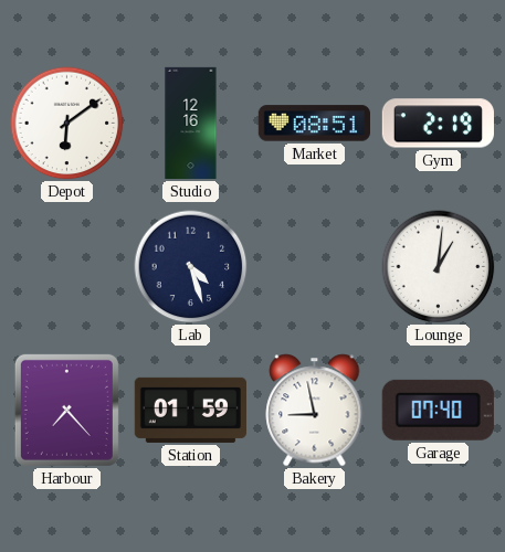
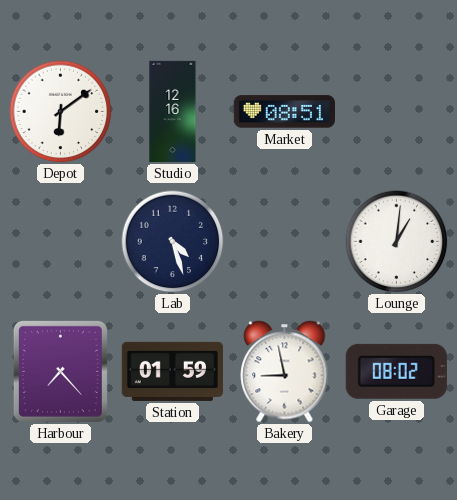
Gym: 2:19 -> none
Garage: 07:40 -> 08:02
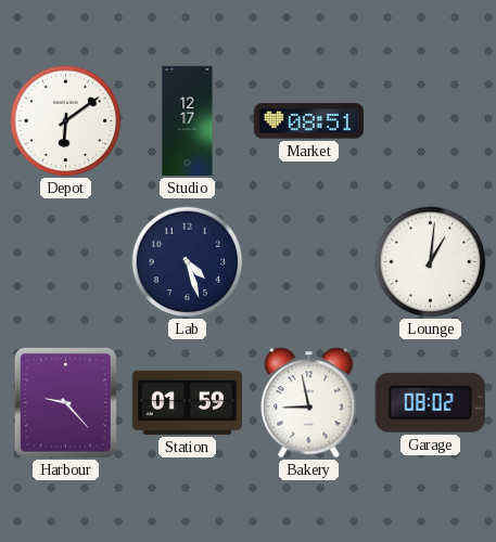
Studio: 12:16 -> 12:17
Harbour: 7:23 -> 9:23
